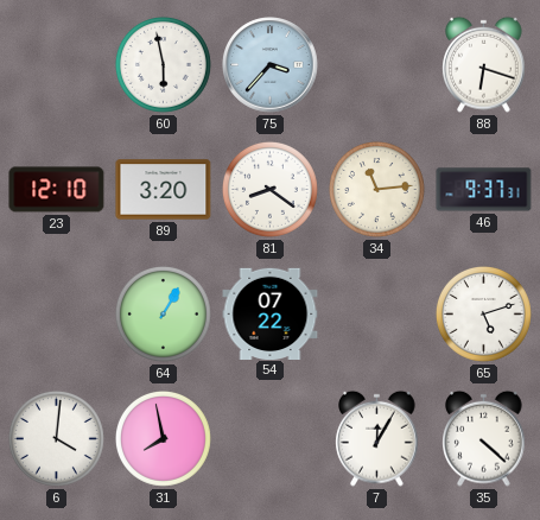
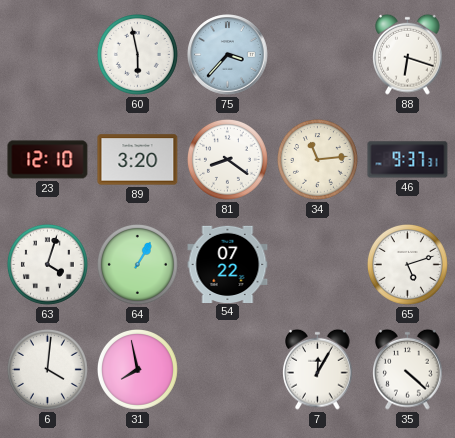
63: none -> 4:03
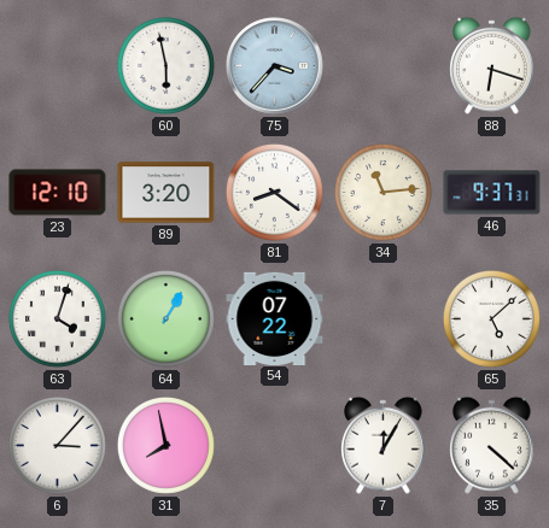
65: 5:12 -> 5:08
6: 4:01 -> 3:07
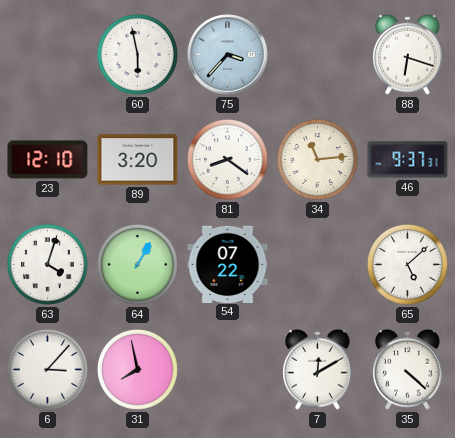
7: 12:05 -> 12:10
